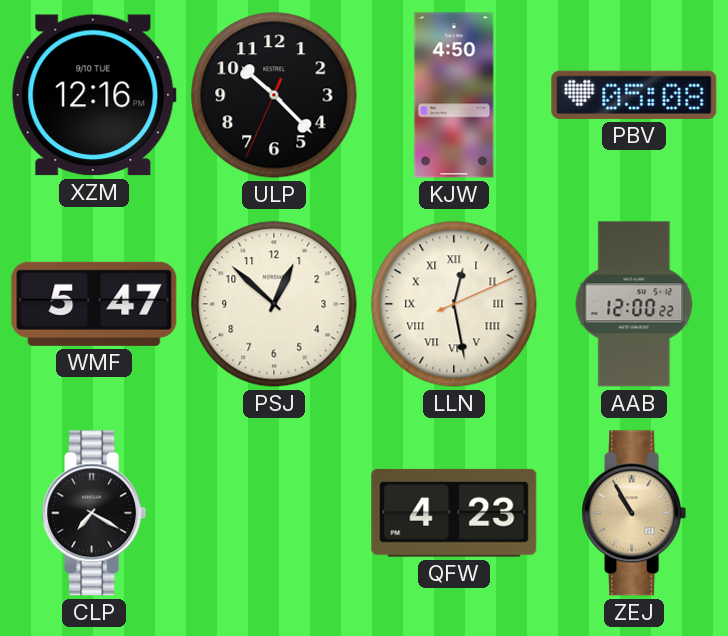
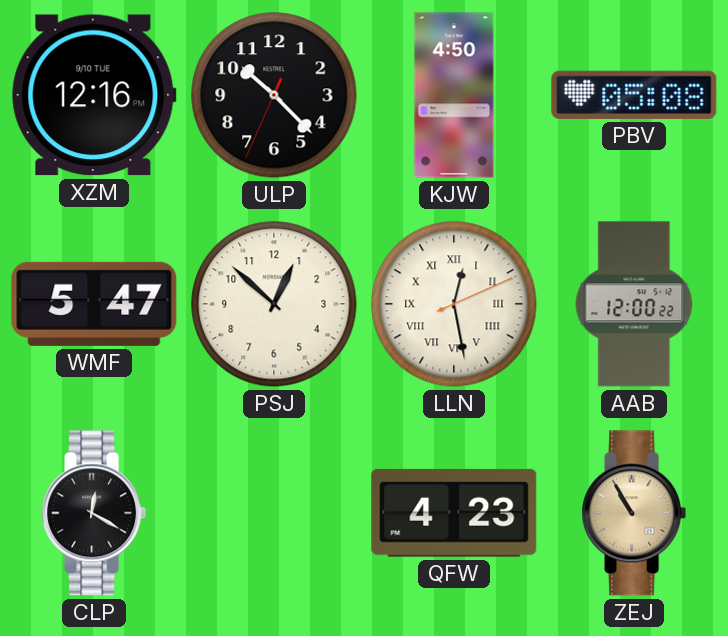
CLP: 7:20 -> 12:20
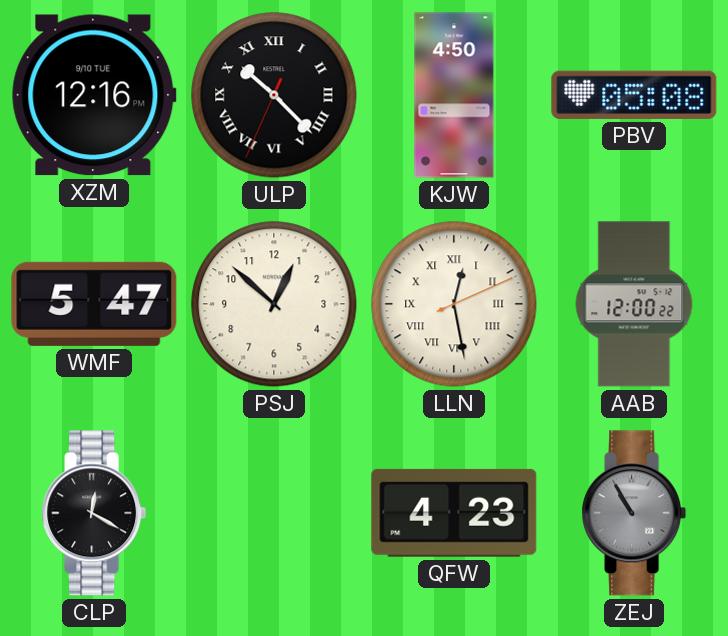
ULP numerals: Arabic -> Roman
ZEJ dial: champagne -> grey
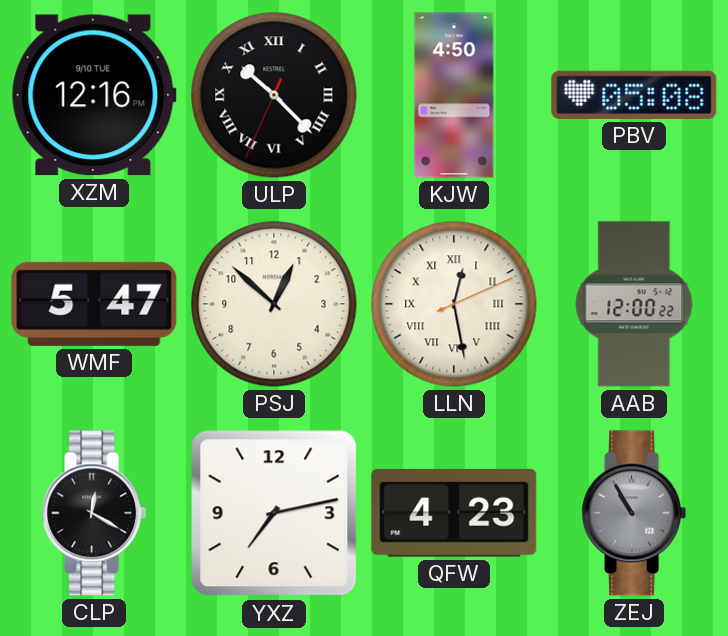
YXZ: none -> 7:13
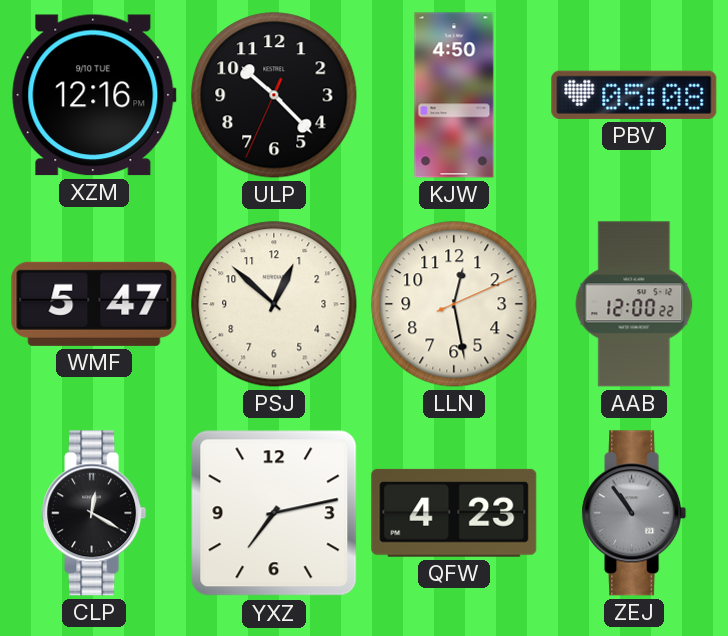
ULP numerals: Roman -> Arabic
LLN numerals: Roman -> Arabic
ZEJ: 10:55 -> 10:54
